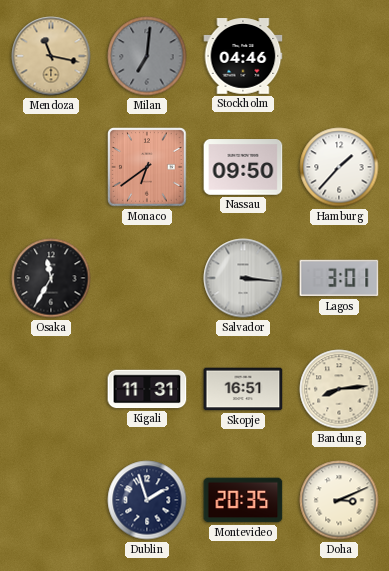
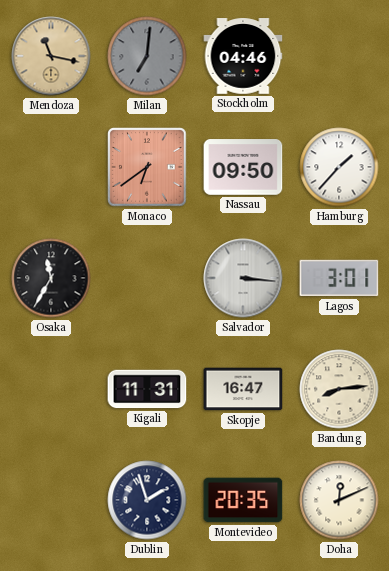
Skopje: 16:51 -> 16:47
Doha: 3:11 -> 12:11
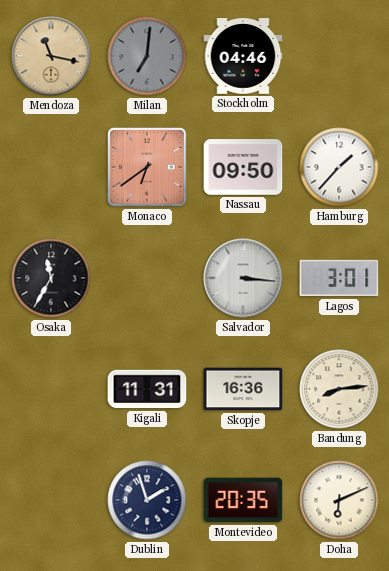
Skopje: 16:47 -> 16:36
Doha: 12:11 -> 6:11
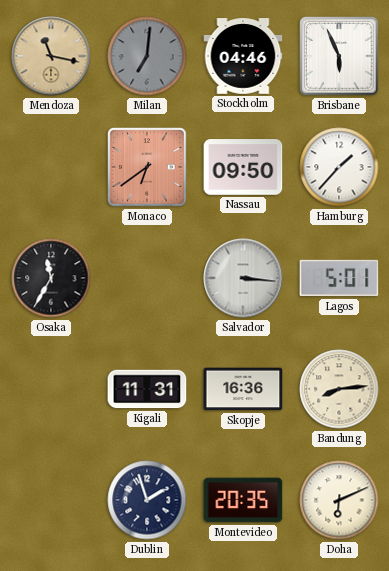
Brisbane: none -> 5:56
Lagos: 3:01 -> 5:01
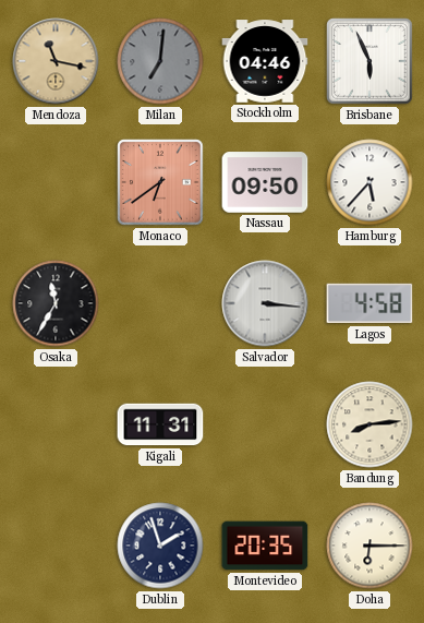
Hamburg: 1:37 -> 5:37
Lagos: 5:01 -> 4:58
Skopje: 16:36 -> none
Doha: 6:11 -> 6:15
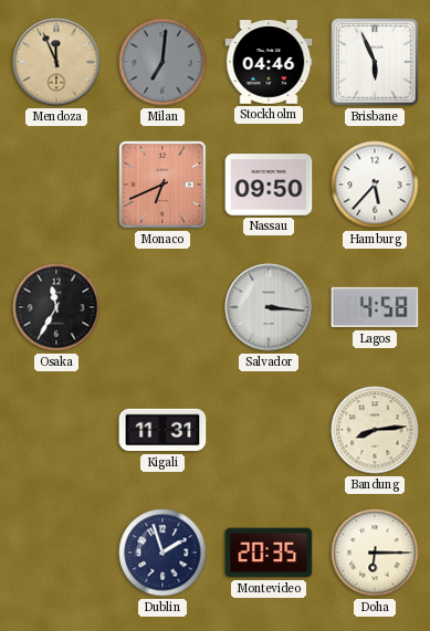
Mendoza: 11:17 -> 11:56
Monaco: 6:39 -> 6:41
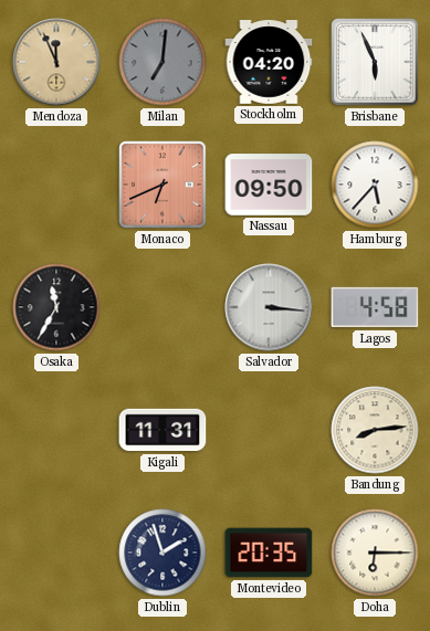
Stockholm: 04:46 -> 04:20
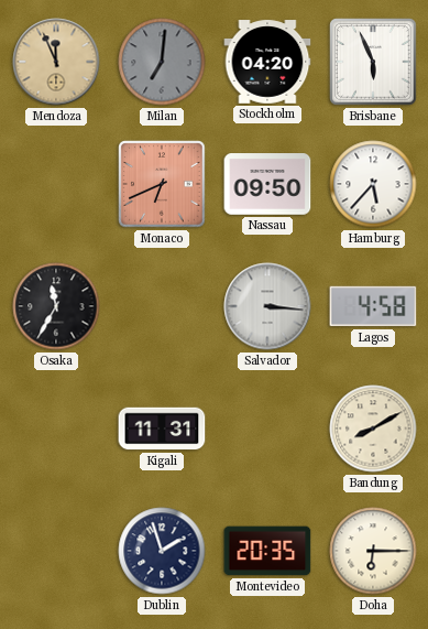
Bandung: 8:14 -> 8:10
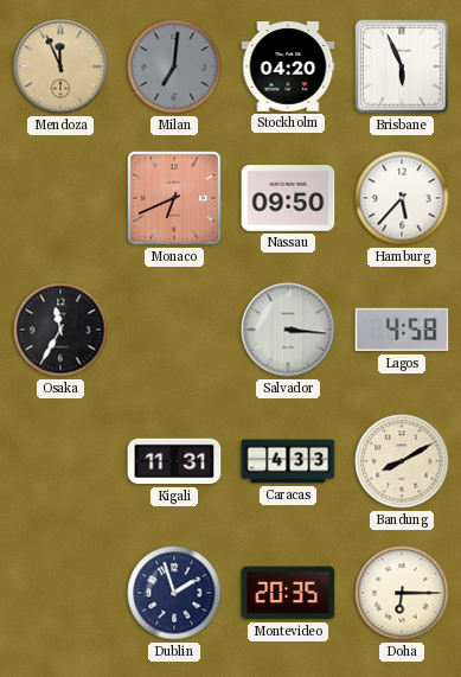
Caracas: none -> 4:33
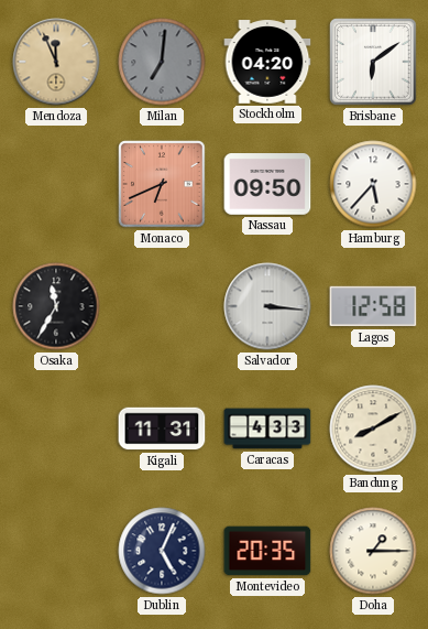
Brisbane: 5:56 -> 6:09
Lagos: 4:58 -> 12:58
Dublin: 1:57 -> 5:04
Doha: 6:15 -> 1:15
